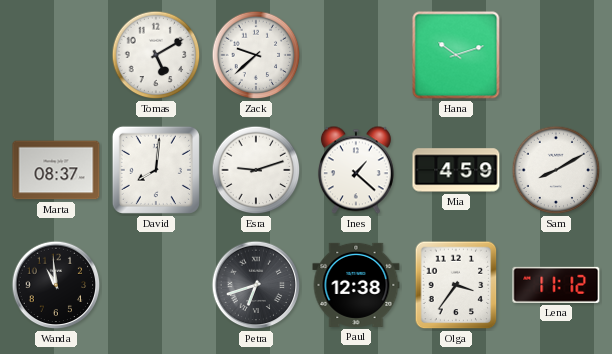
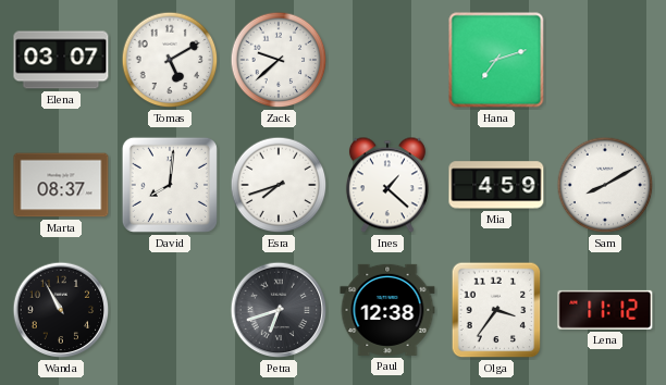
Elena: none -> 03:07
Hana: 10:12 -> 7:12
Esra: 9:12 -> 7:42
Wanda: 10:59 -> 10:55
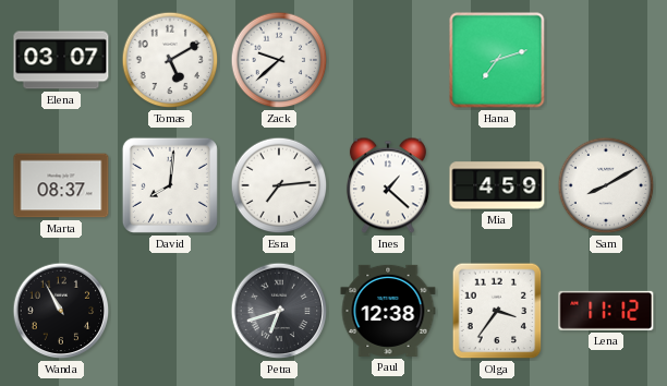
Esra: 7:42 -> 7:14
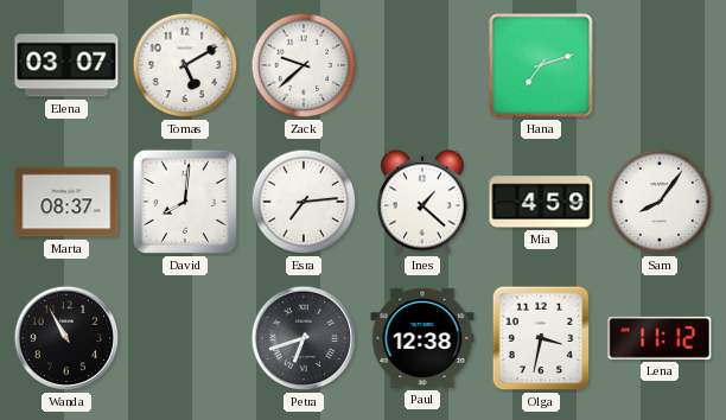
Sam: 8:10 -> 8:06
Olga: 3:36 -> 3:32
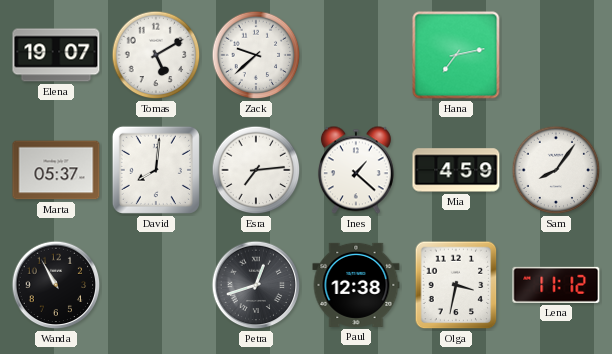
Elena: 03:07 -> 19:07
Hana: 7:12 -> 7:13
Marta: 08:37 -> 05:37
Petra: 6:42 -> 12:42
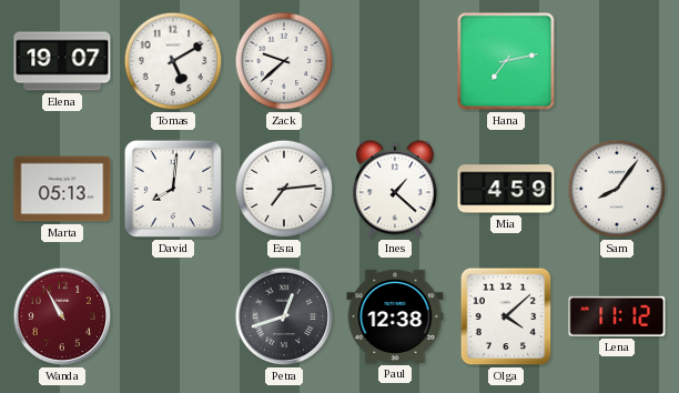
Marta: 05:37 -> 05:13
Wanda dial: black -> burgundy
Olga: 3:32 -> 4:08
